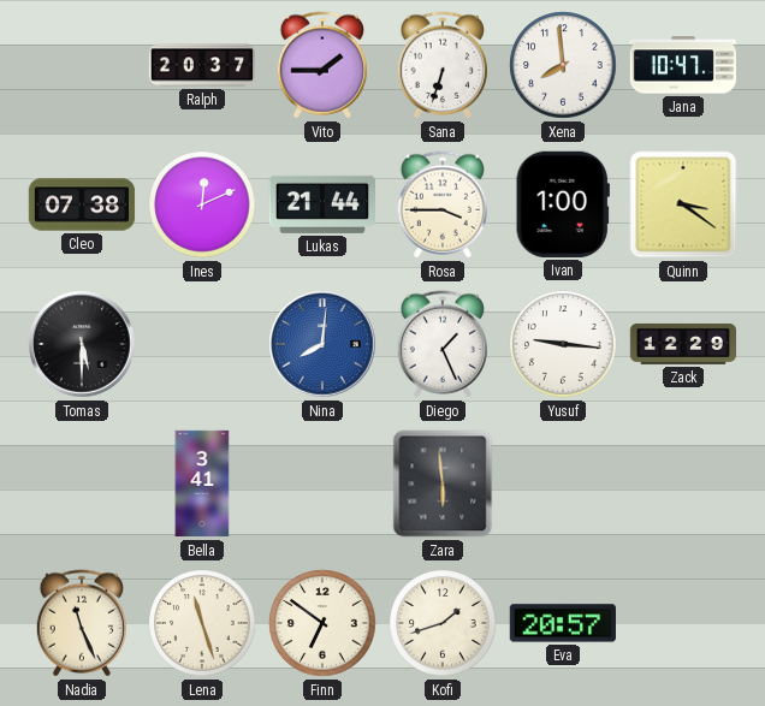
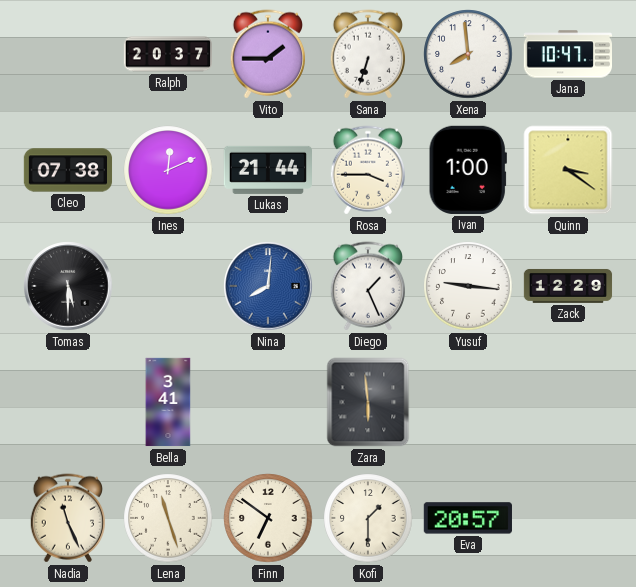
Kofi: 1:42 -> 1:30
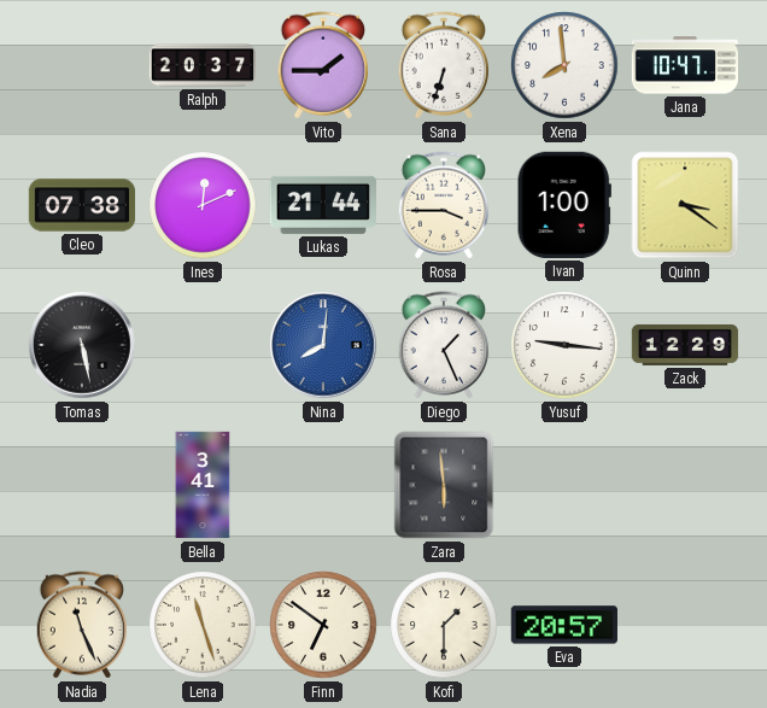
Tomas: 5:30 -> 5:28
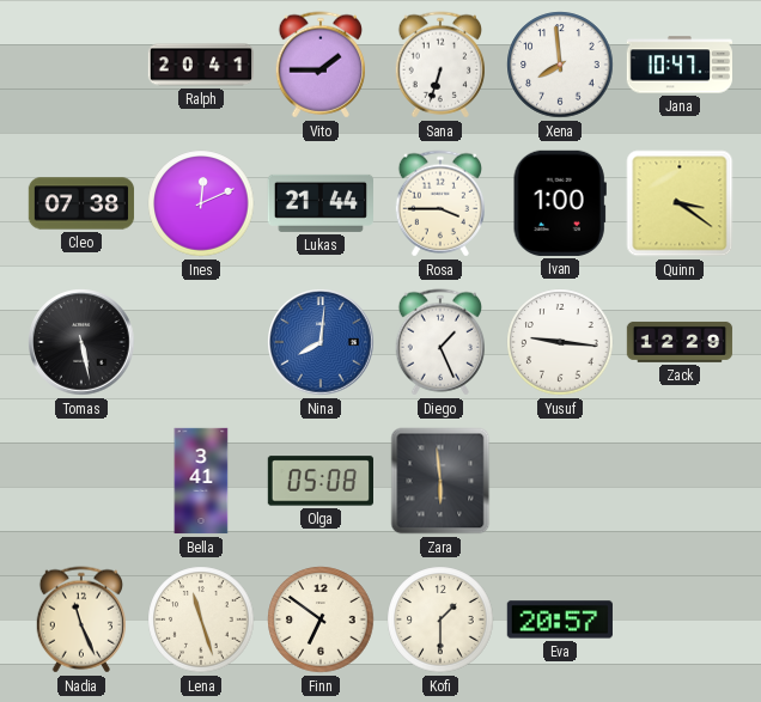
Ralph: 20:37 -> 20:41
Olga: none -> 05:08
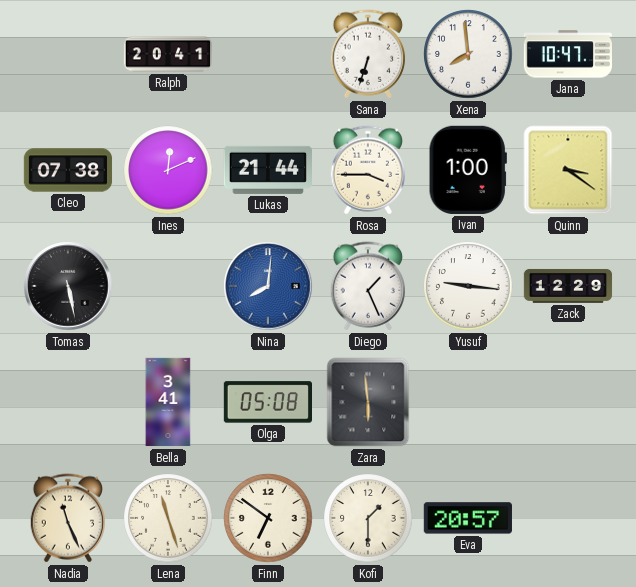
Vito: 1:45 -> none
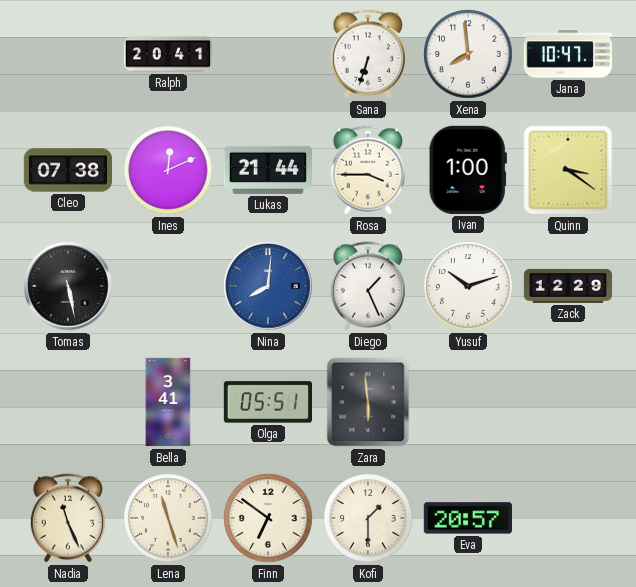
Yusuf: 9:16 -> 10:12
Olga: 05:08 -> 05:51
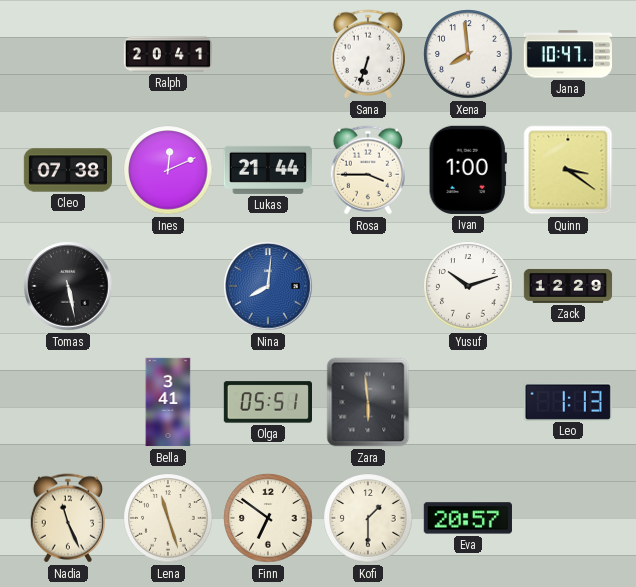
Diego: 1:26 -> none
Leo: none -> 1:13
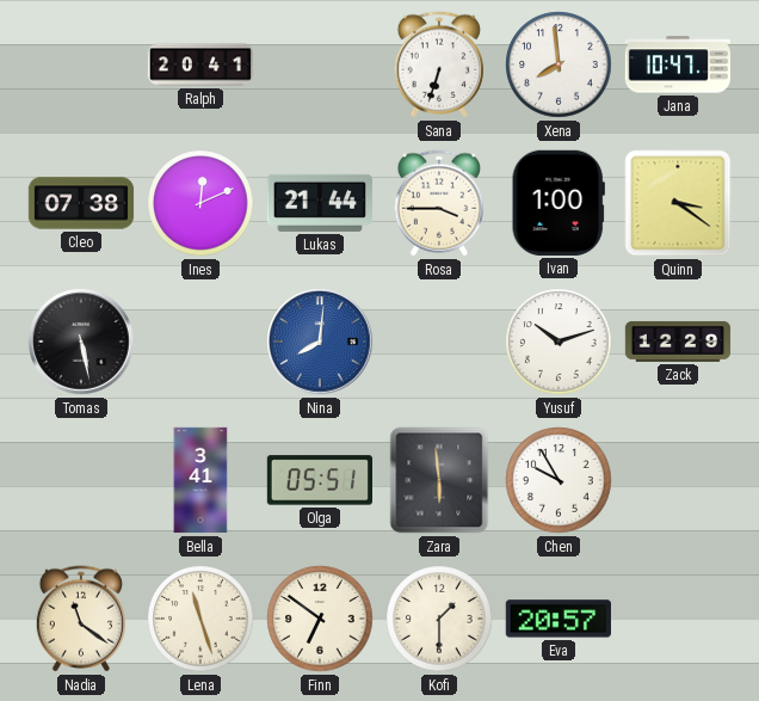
Chen: none -> 9:55
Leo: 1:13 -> none
Nadia: 11:26 -> 11:21
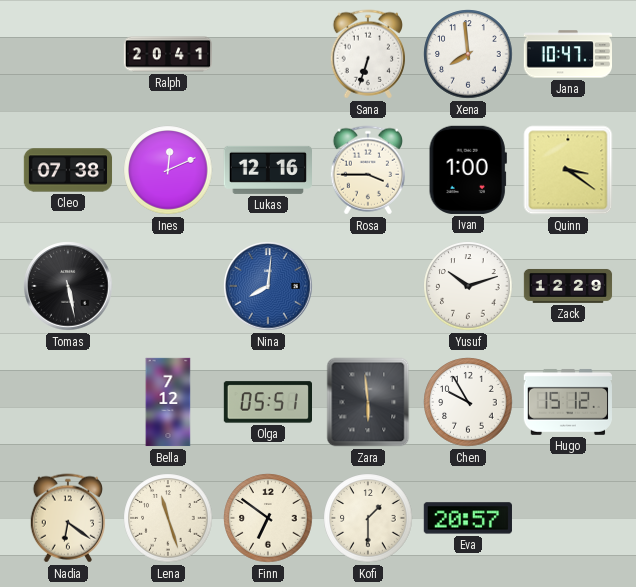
Lukas: 21:44 -> 12:16
Bella: 3:41 -> 7:12
Hugo: none -> 15:12
Nadia: 11:21 -> 6:21
